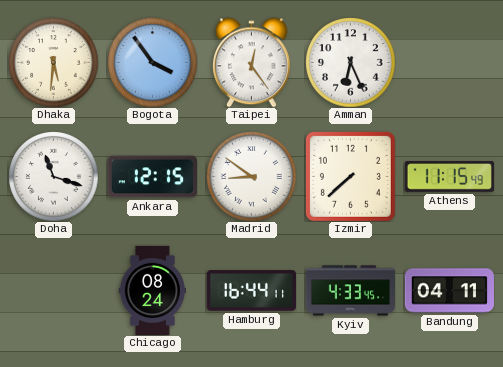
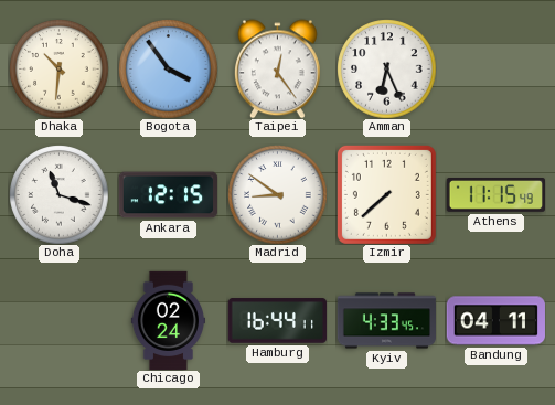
Dhaka: 5:31 -> 10:31
Chicago: 08:24 -> 02:24
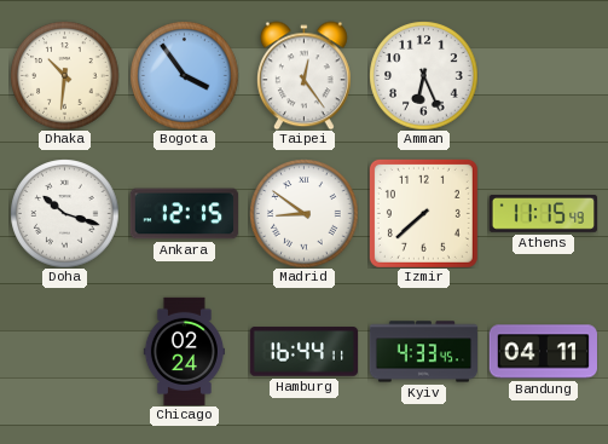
Doha: 11:18 -> 10:18
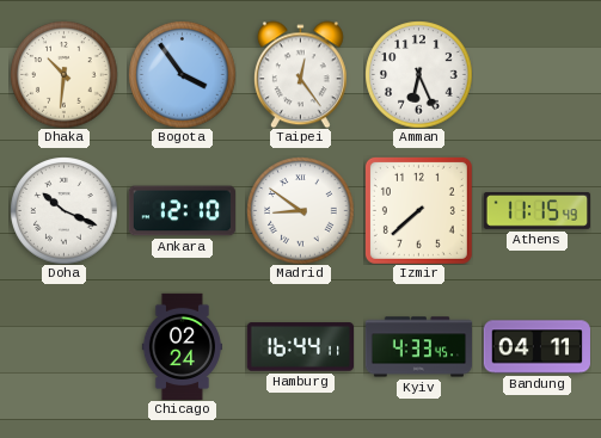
Doha: 10:18 -> 10:19
Ankara: 12:15 -> 12:10
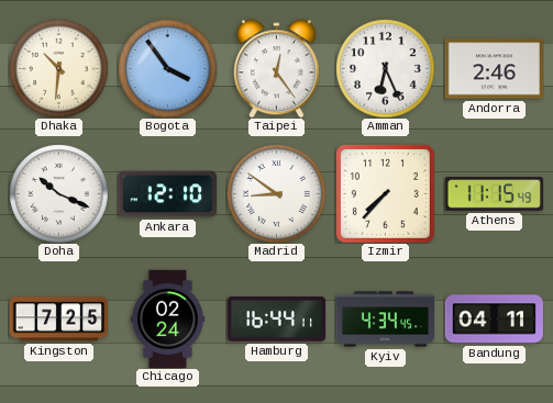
Andorra: none -> 2:46
Izmir: 7:38 -> 7:37
Kingston: none -> 7:25
Kyiv: 4:33 -> 4:34
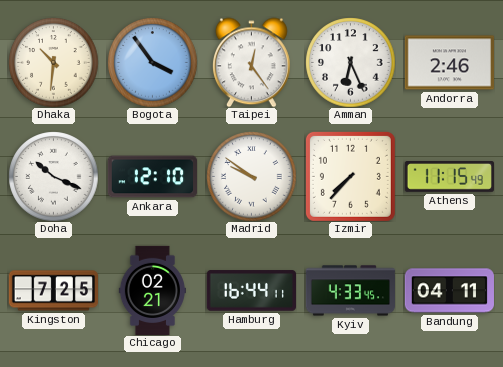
Madrid: 8:51 -> 9:51
Chicago: 02:24 -> 02:21
Kyiv: 4:34 -> 4:33
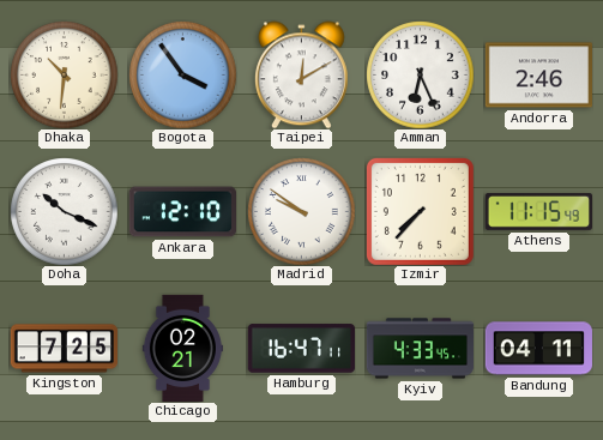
Taipei: 12:24 -> 12:10
Hamburg: 16:44 -> 16:47
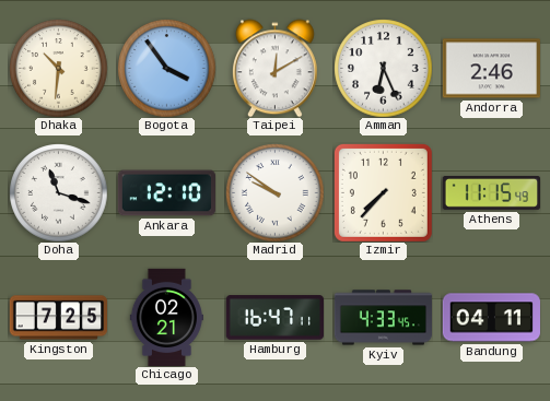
Doha: 10:19 -> 11:18
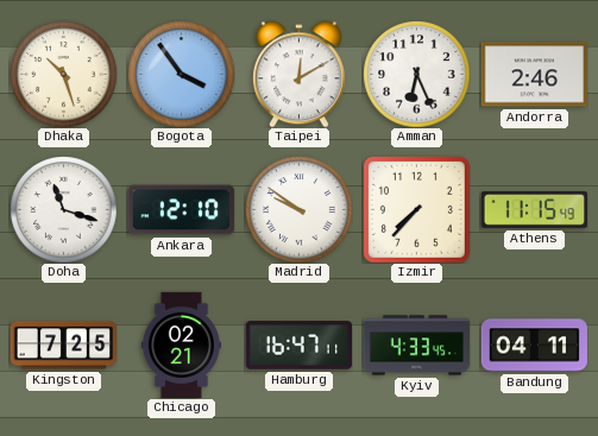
Dhaka: 10:31 -> 10:27
